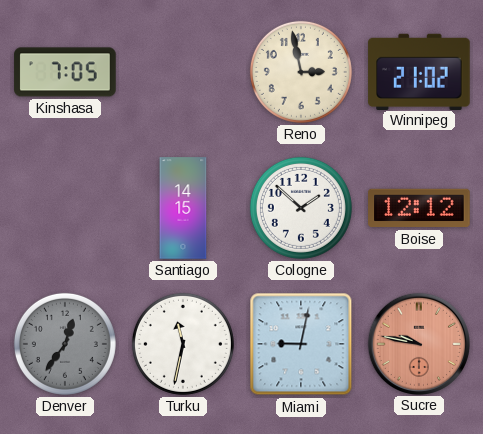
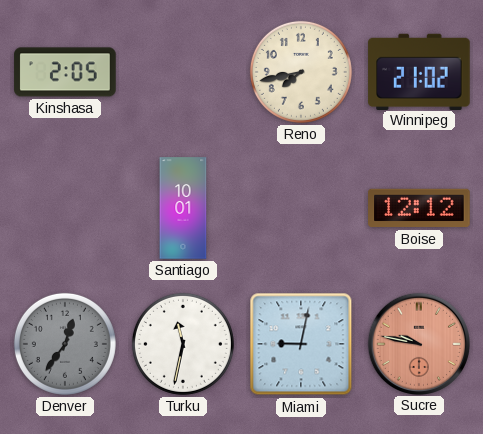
Kinshasa: 7:05 -> 2:05
Reno: 2:58 -> 7:43
Santiago: 14:15 -> 10:01
Cologne: 1:52 -> none
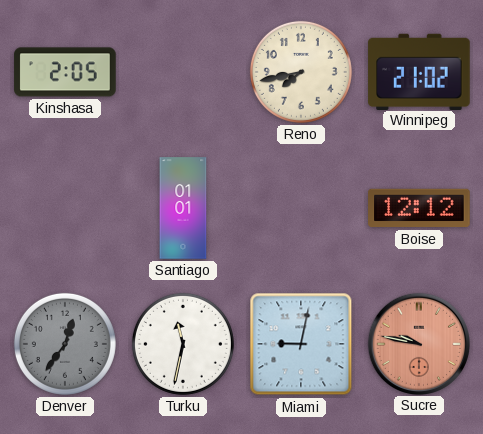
Santiago: 10:01 -> 01:01
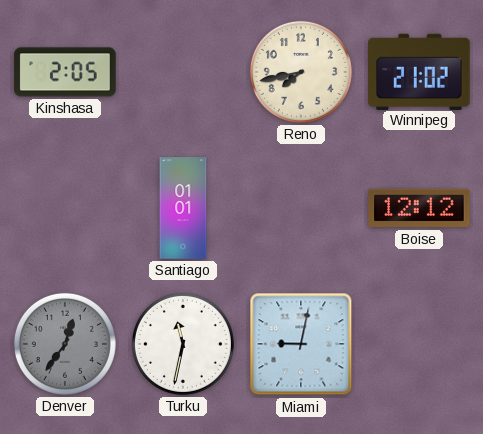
Sucre: 9:47 -> none
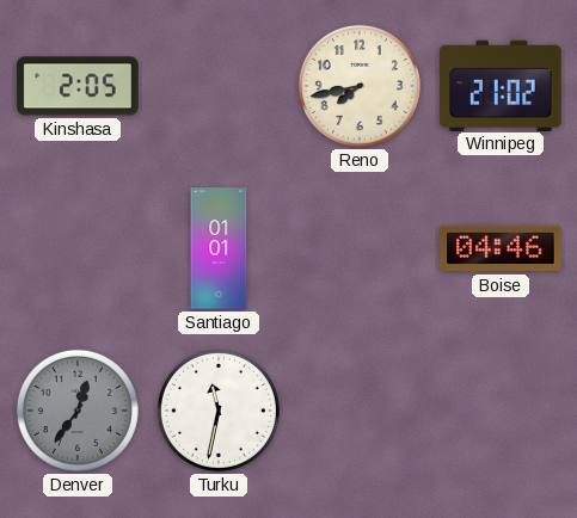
Boise: 12:12 -> 04:46
Miami: 9:02 -> none
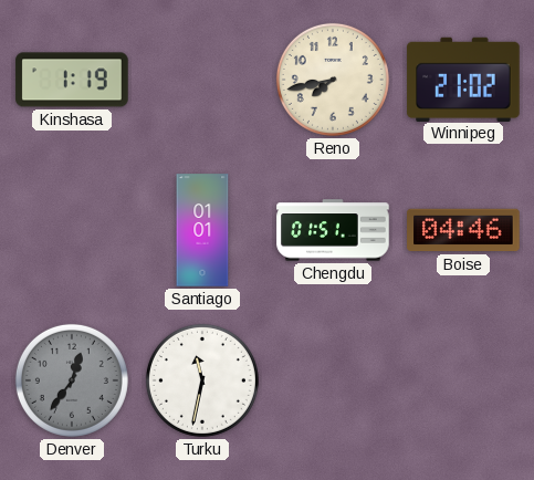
Kinshasa: 2:05 -> 1:19
Chengdu: none -> 01:51
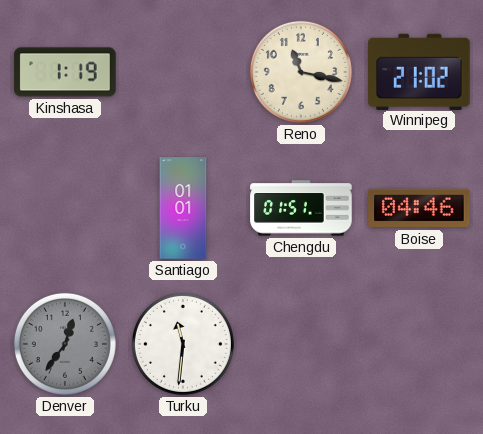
Reno: 7:43 -> 11:17
Turku: 11:32 -> 11:31
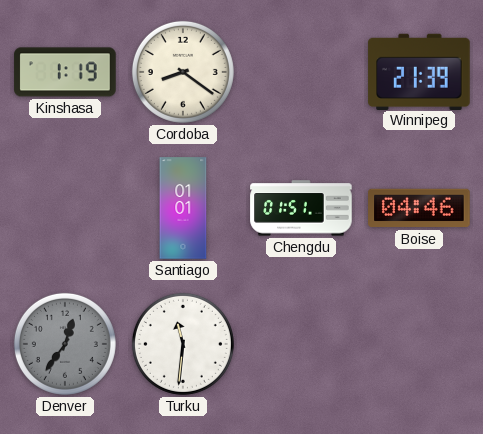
Cordoba: none -> 8:21
Reno: 11:17 -> none
Winnipeg: 21:02 -> 21:39
